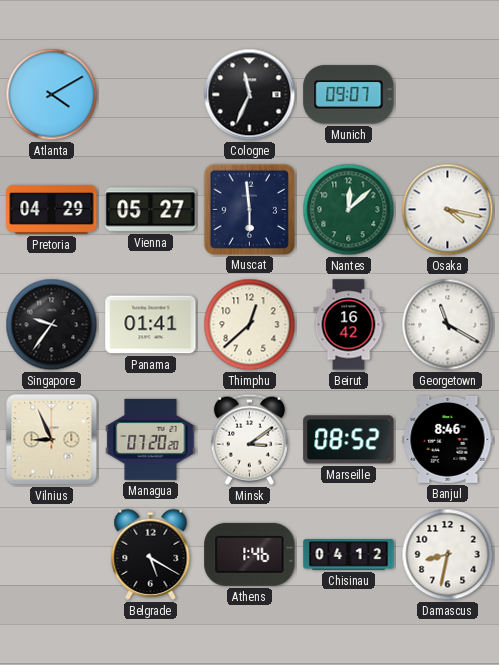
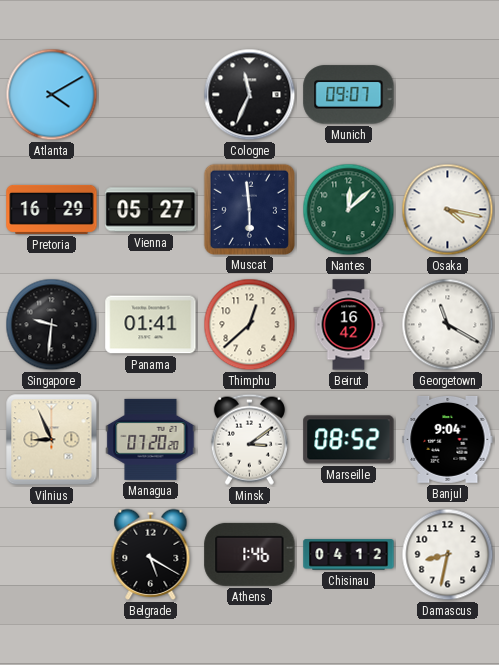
Pretoria: 04:29 -> 16:29
Singapore: 9:36 -> 9:31
Banjul: 8:46 -> 9:04
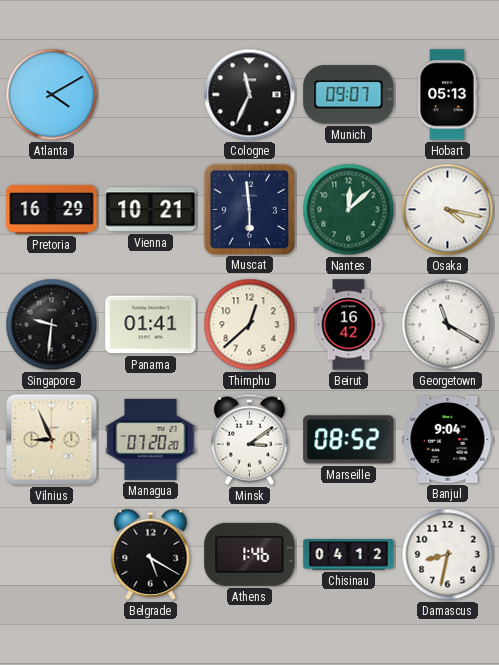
Hobart: none -> 05:13
Vienna: 05:27 -> 10:21
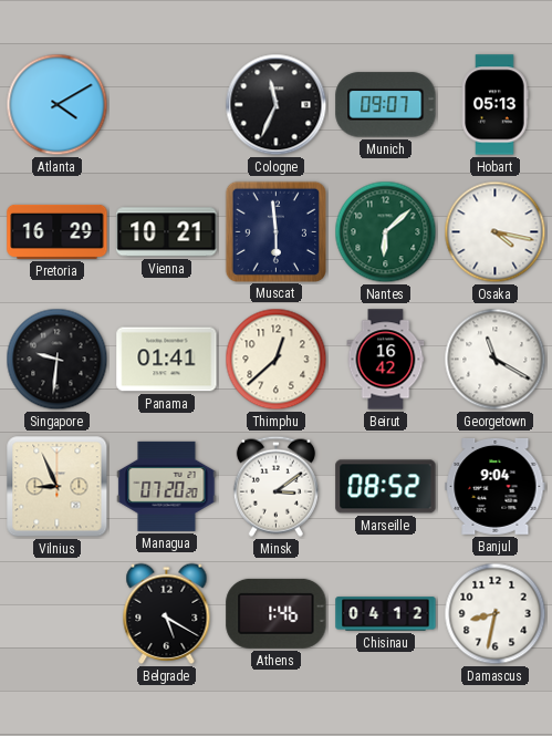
Nantes: 12:08 -> 6:08
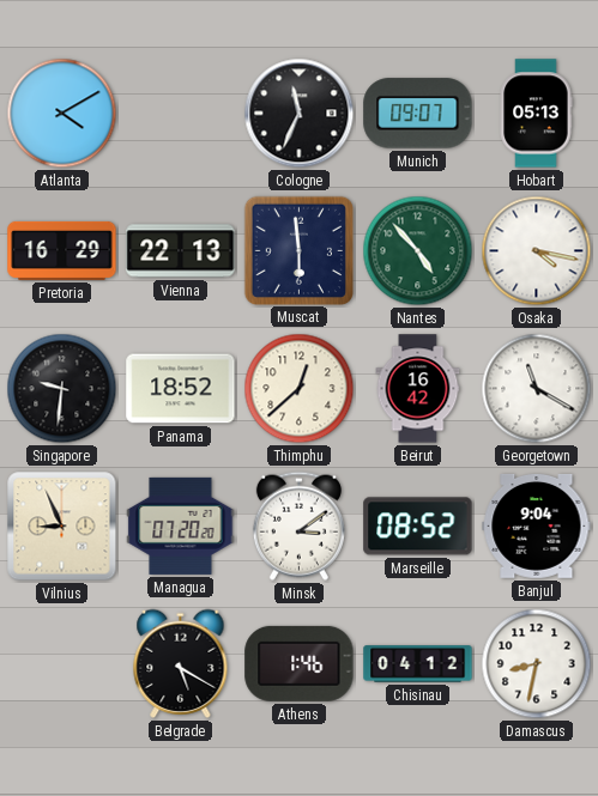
Vienna: 10:21 -> 22:13
Nantes: 6:08 -> 4:53
Panama: 01:41 -> 18:52
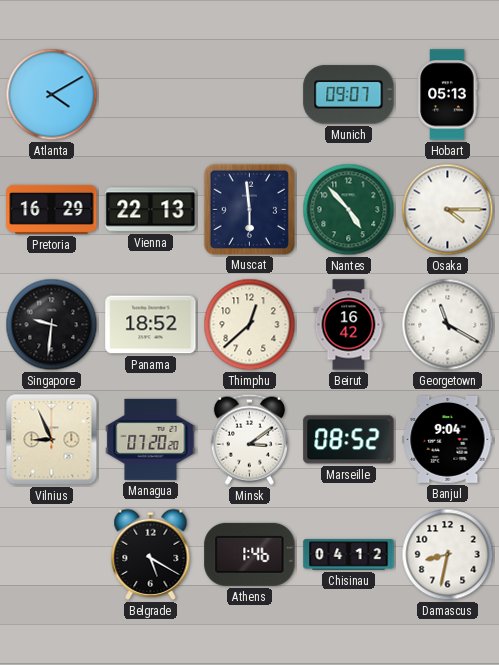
Cologne: 11:34 -> none
Osaka: 4:17 -> 4:15
